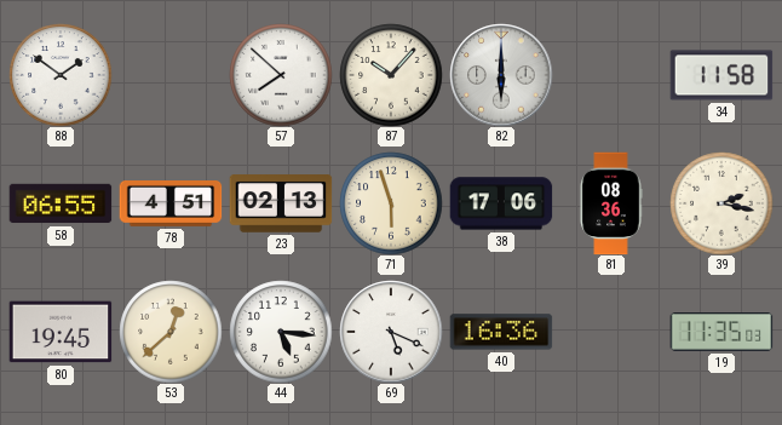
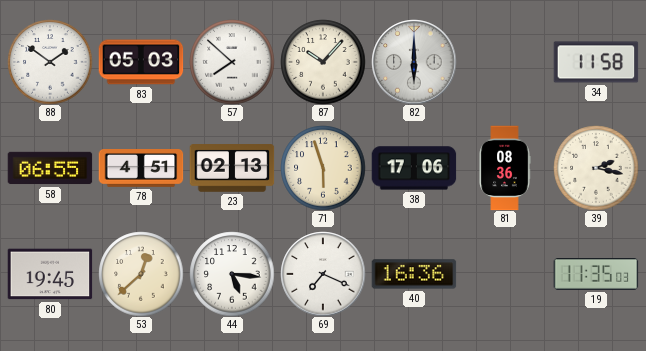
83: none -> 05:03
69: 5:19 -> 7:19
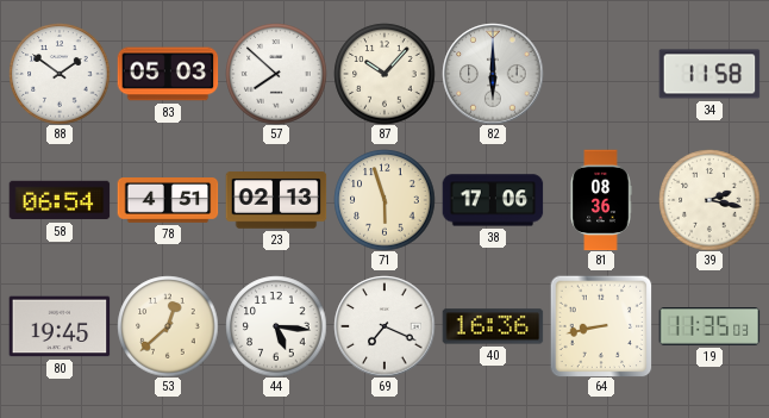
58: 06:55 -> 06:54
64: none -> 8:43
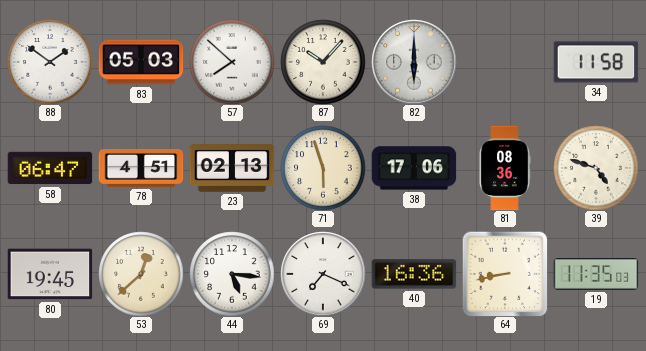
58: 06:54 -> 06:47
39: 2:17 -> 4:48
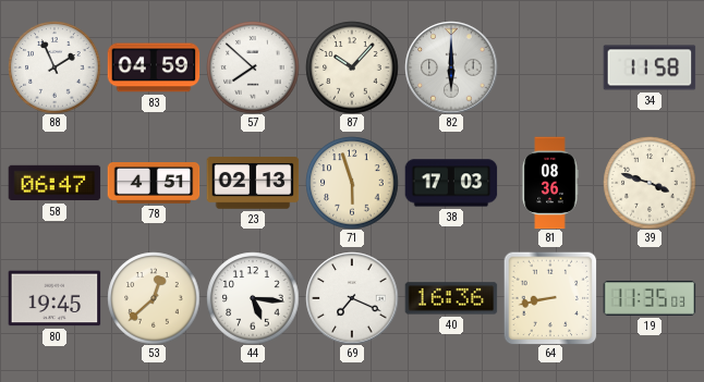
88: 1:51 -> 1:56
83: 05:03 -> 04:59
38: 17:06 -> 17:03
39: 4:48 -> 3:48
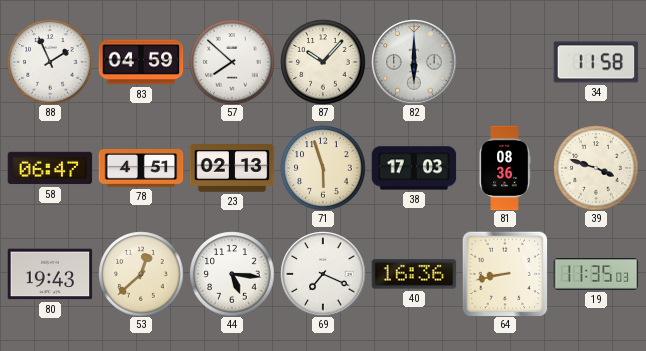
80: 19:45 -> 19:43
